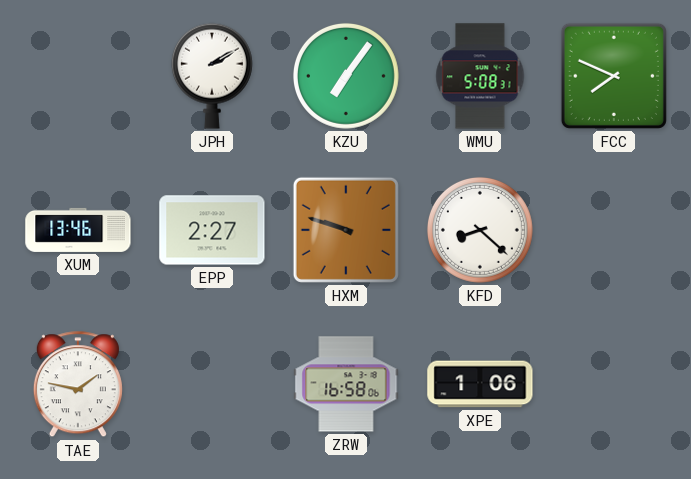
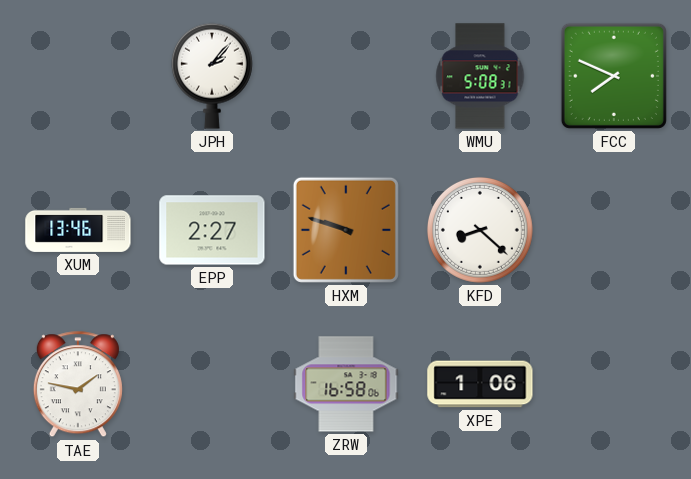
JPH: 2:10 -> 2:07
KZU: 7:06 -> none
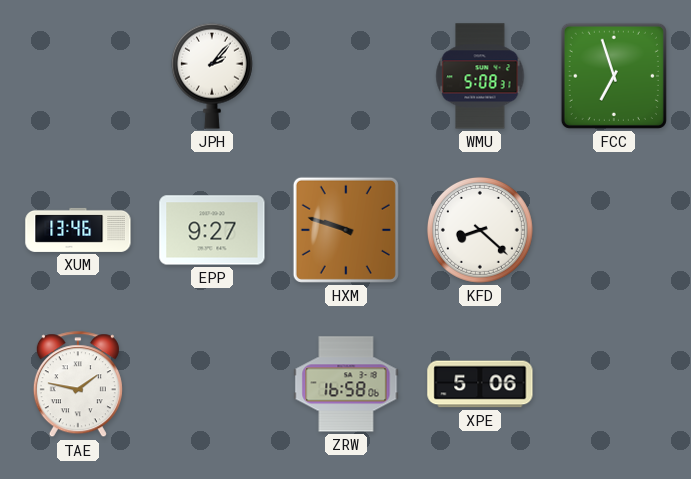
FCC: 7:49 -> 6:57
EPP: 2:27 -> 9:27
XPE: 1:06 -> 5:06
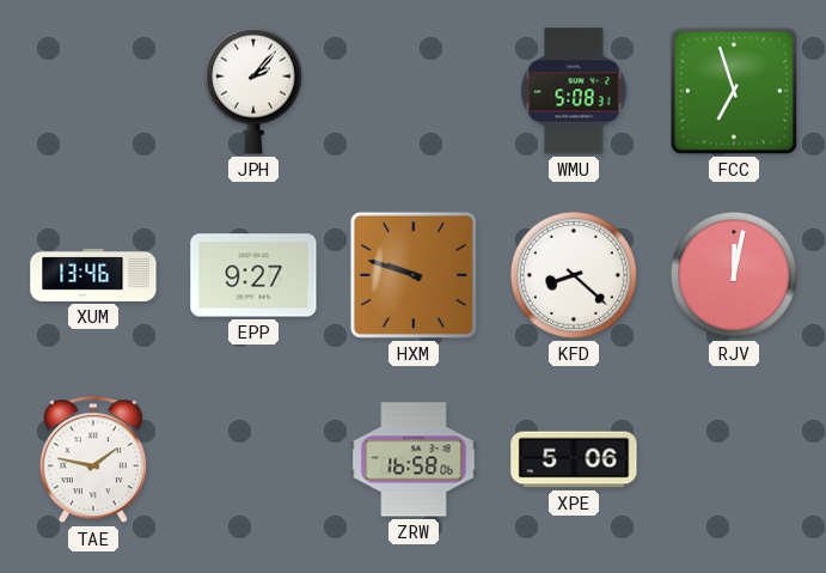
RJV: none -> 12:02
